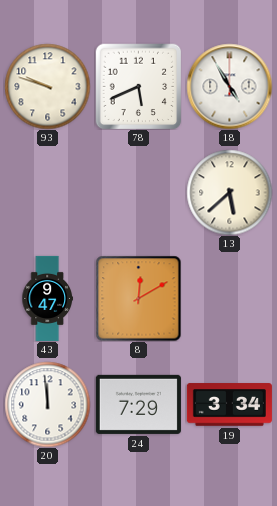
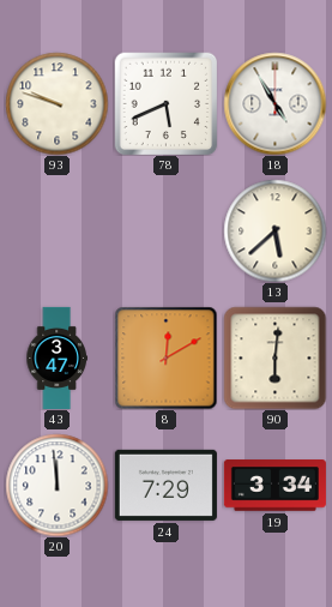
43: 9:47 -> 3:47
90: none -> 6:01
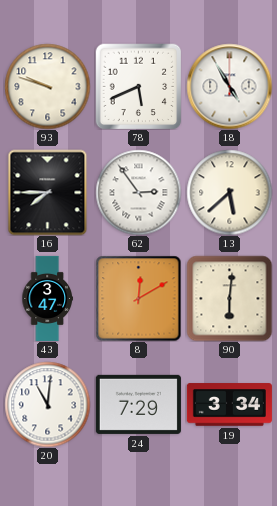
16: none -> 7:45
62: none -> 2:54
20: 11:59 -> 11:01
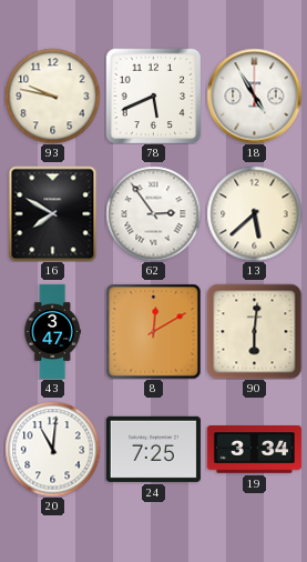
93: 9:48 -> 9:47
16: 7:45 -> 7:50
24: 7:29 -> 7:25
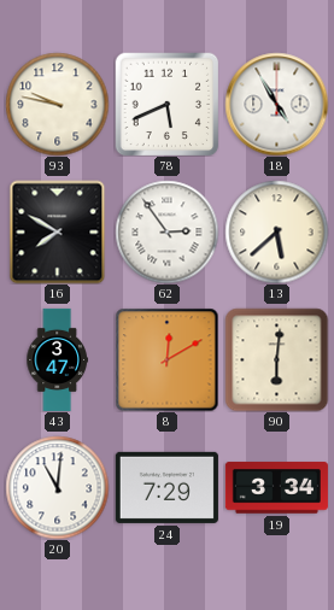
24: 7:25 -> 7:29
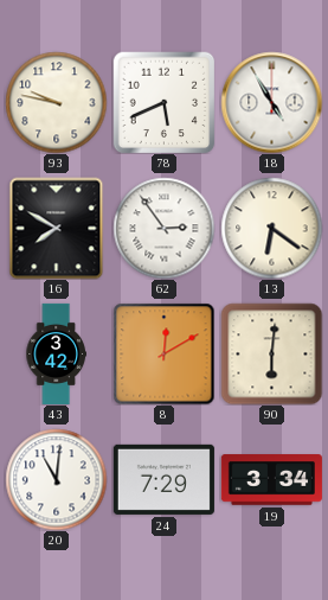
13: 5:38 -> 6:21
43: 3:47 -> 3:42
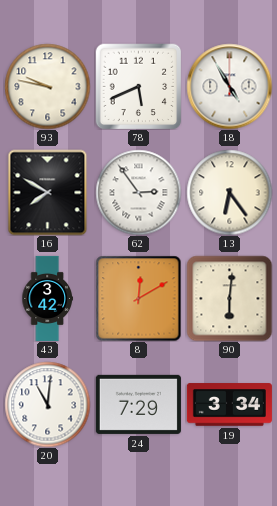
13: 6:21 -> 6:24
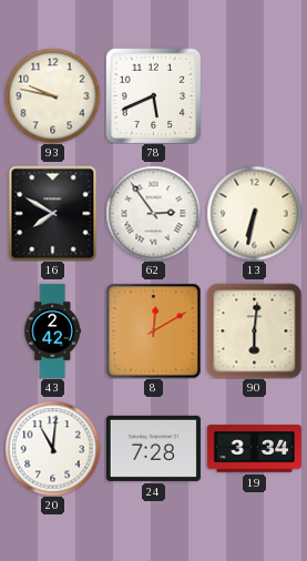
18: 4:55 -> none
13: 6:24 -> 6:32
43: 3:42 -> 2:42
24: 7:29 -> 7:28
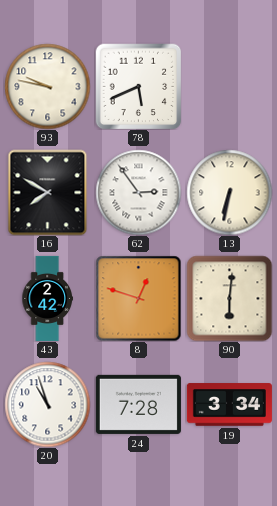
8: 12:10 -> 12:48
20: 11:01 -> 10:57
